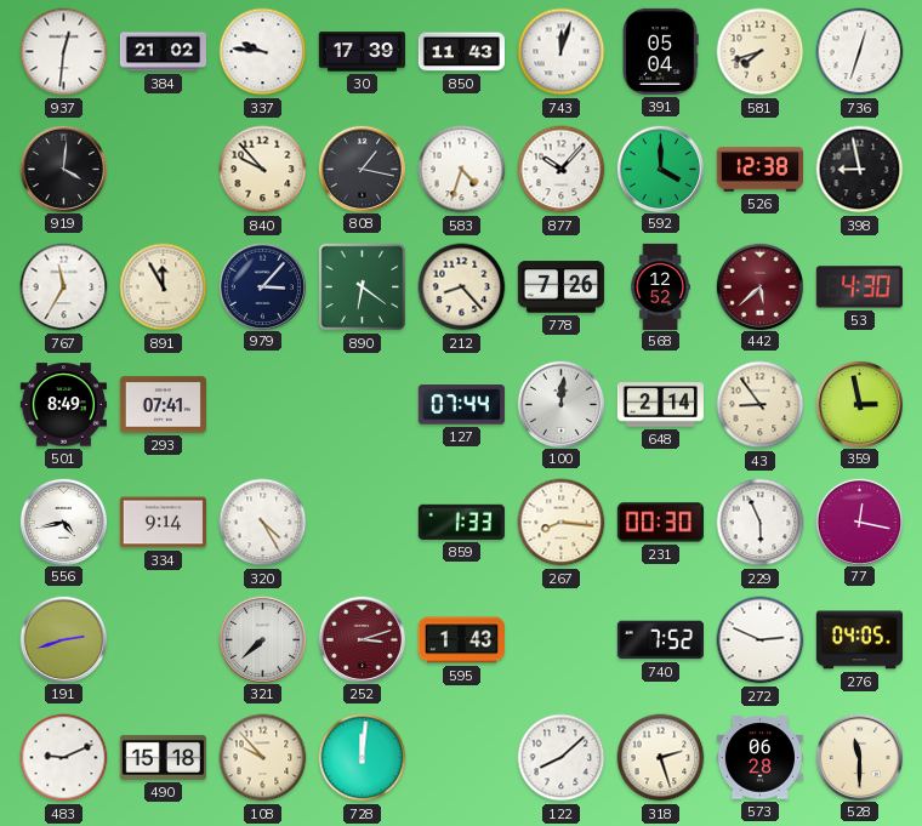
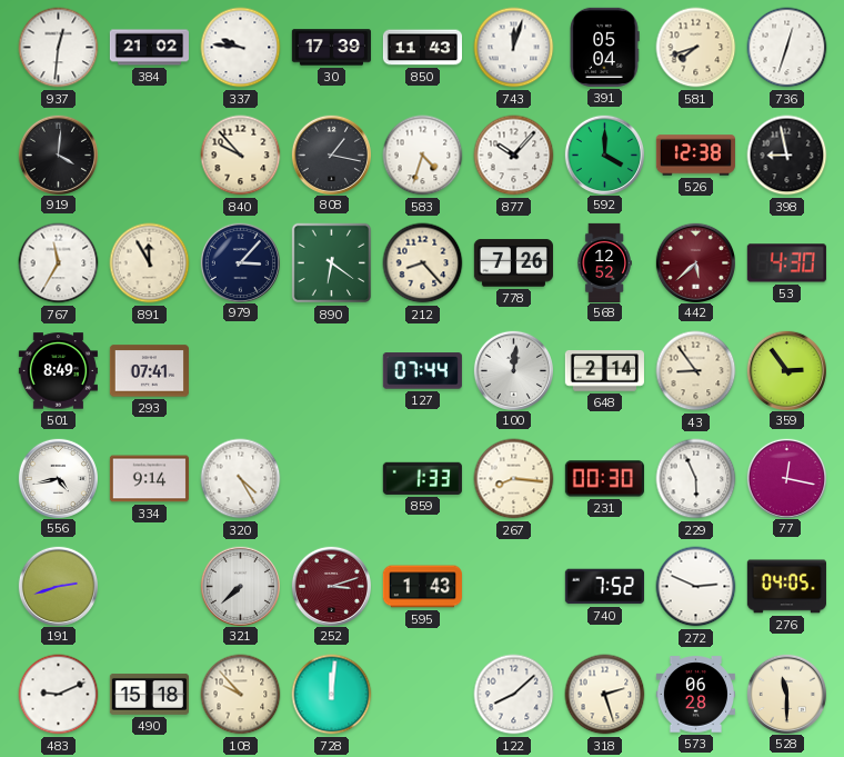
359: 2:58 -> 2:54
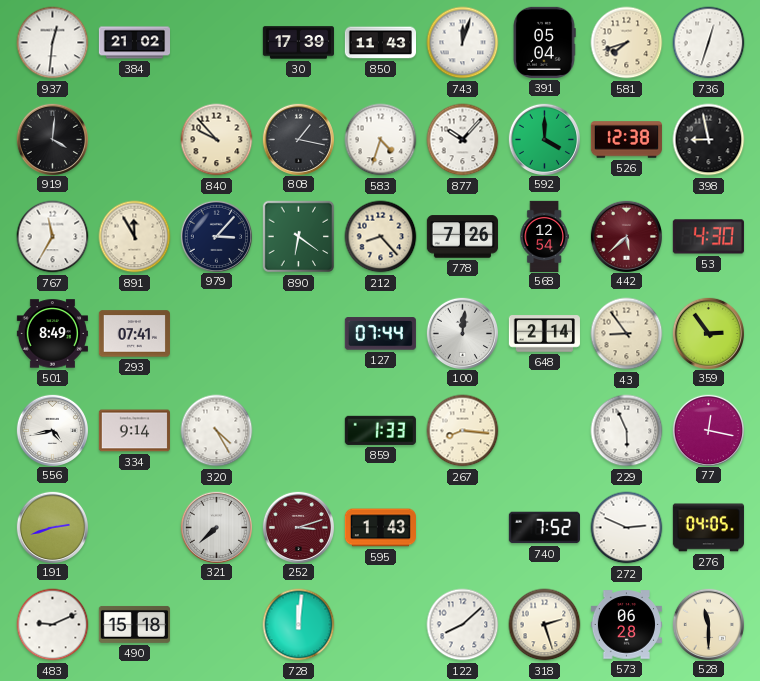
337: 9:46 -> none
568: 12:52 -> 12:54
231: 00:30 -> none
108: 9:53 -> none
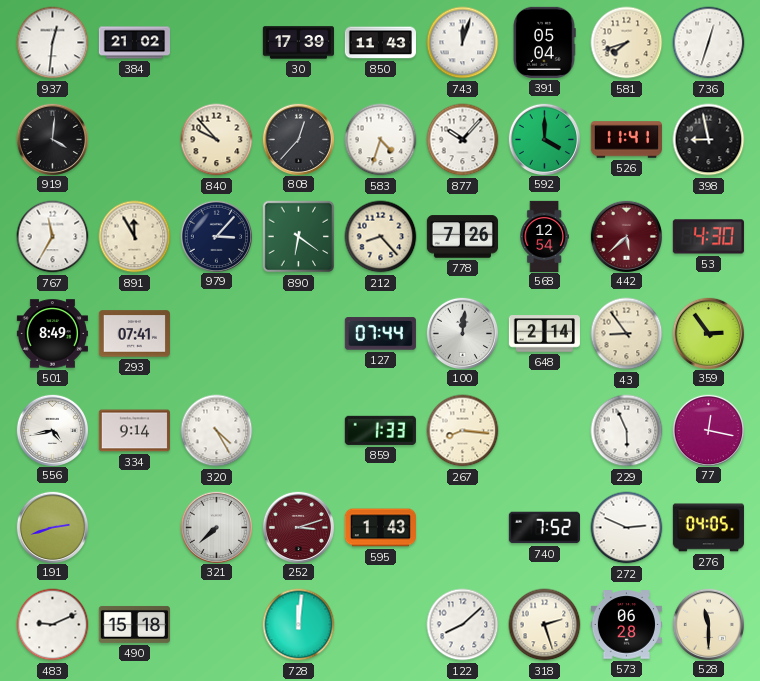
808: 1:17 -> 12:37
526: 12:38 -> 11:41
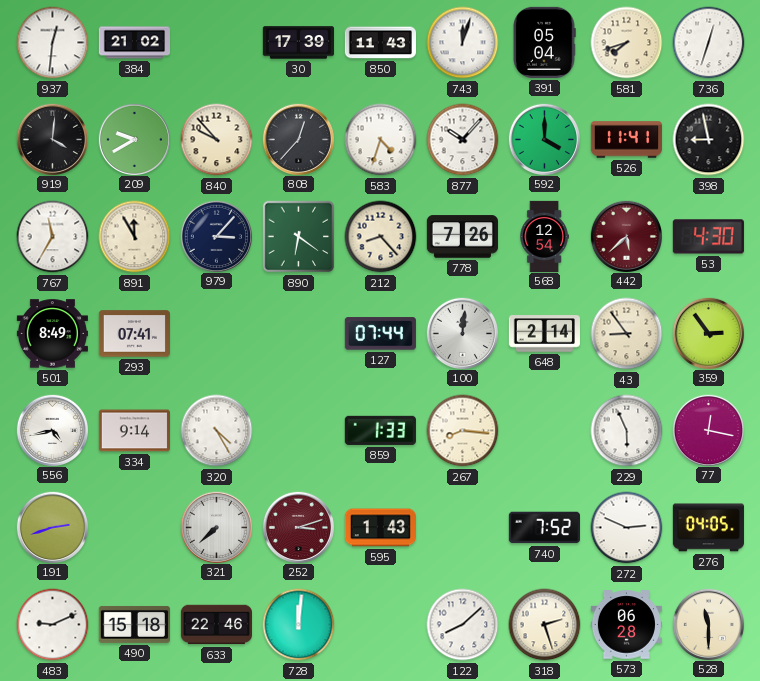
209: none -> 9:40
633: none -> 22:46
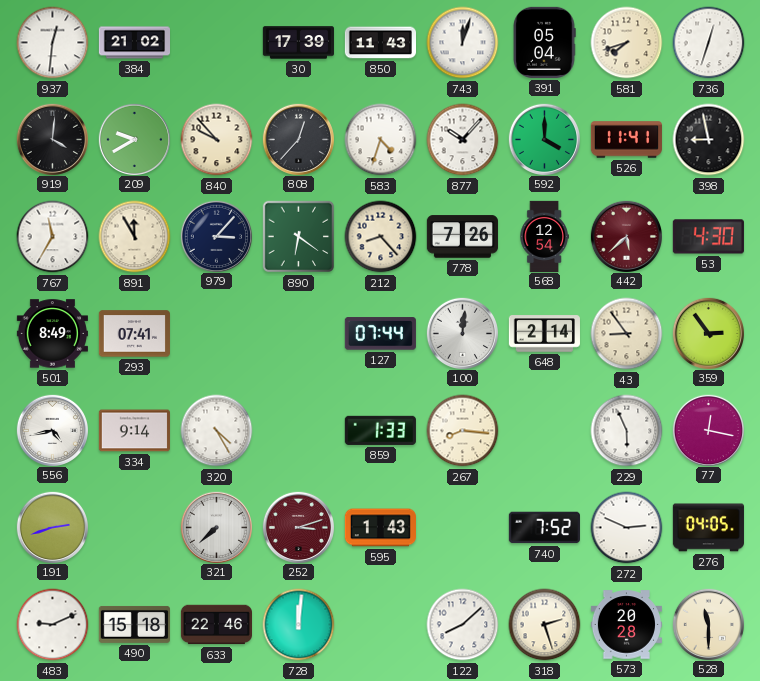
573: 06:28 -> 20:28
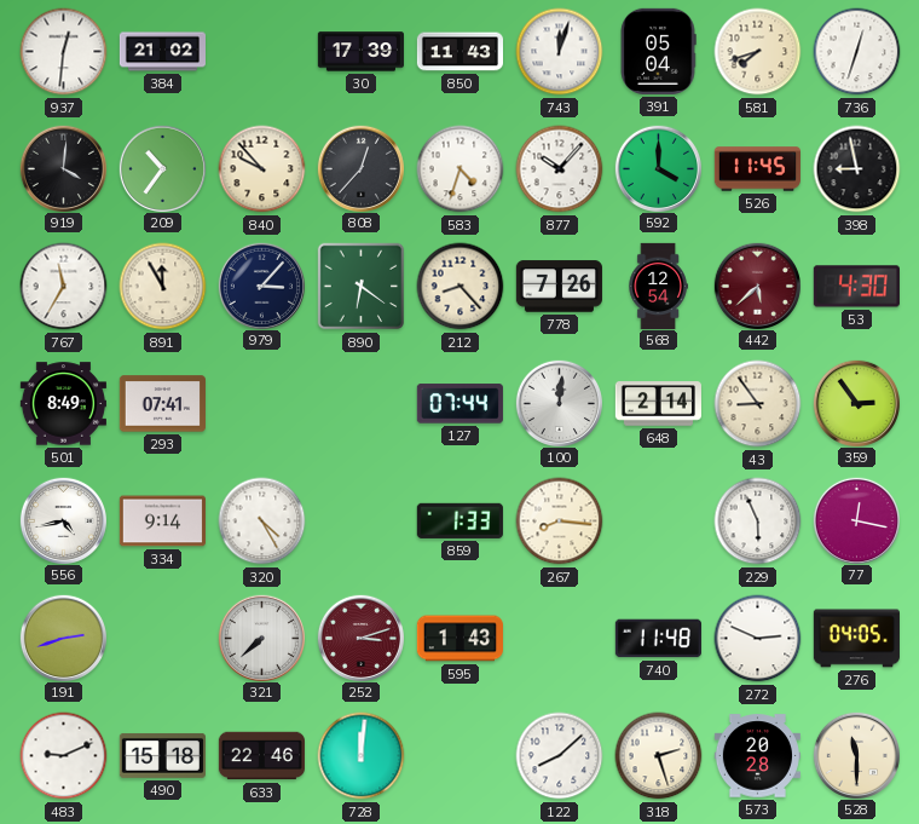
209: 9:40 -> 10:36
526: 11:41 -> 11:45
740: 7:52 -> 11:48
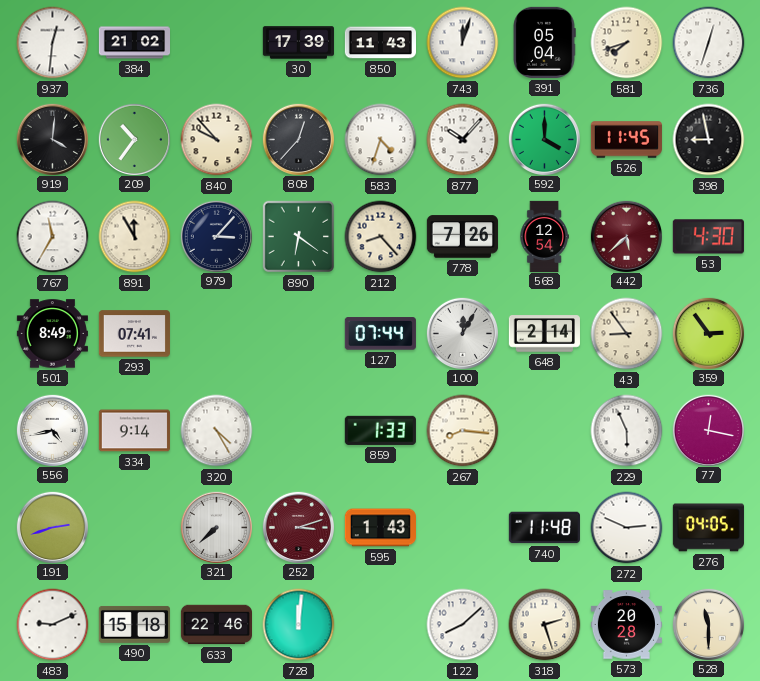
100: 12:01 -> 12:05
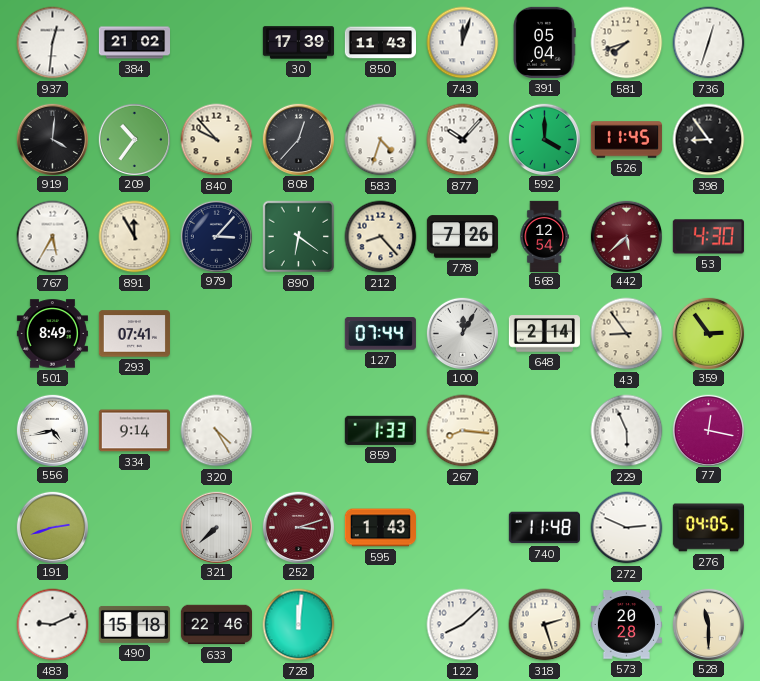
398: 8:58 -> 8:54
767: 11:35 -> 5:35
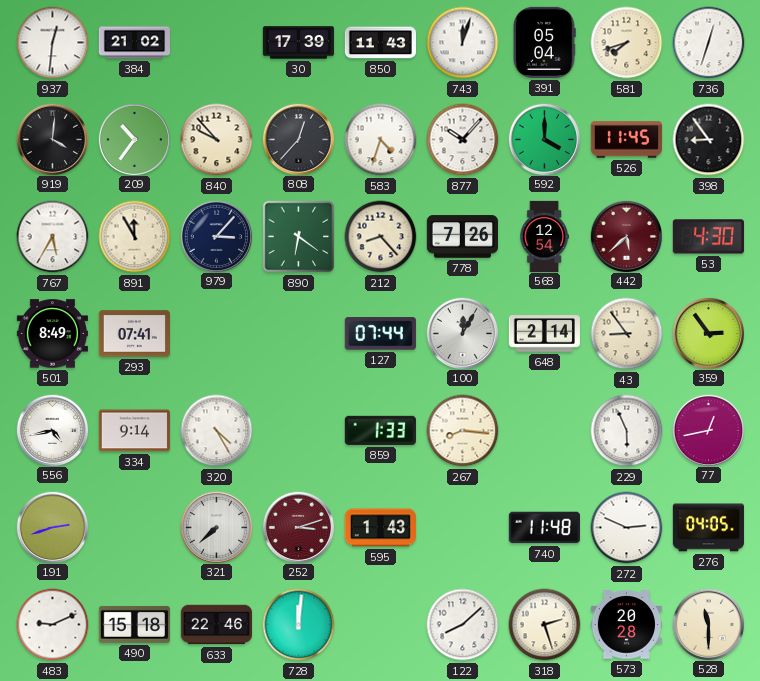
77: 12:17 -> 12:43
